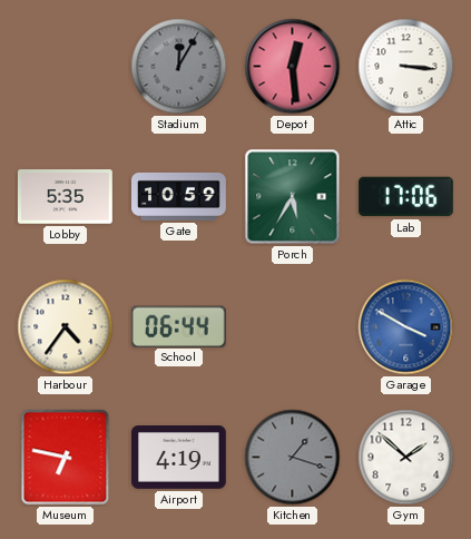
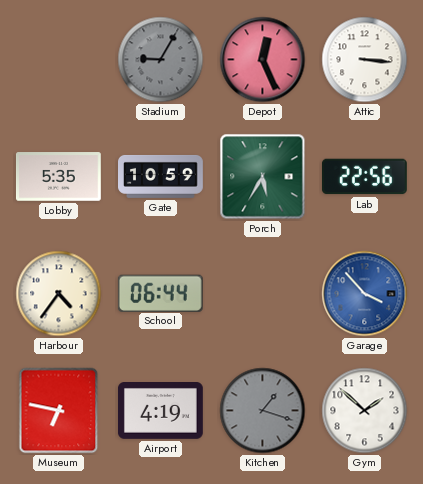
Stadium: 12:05 -> 9:05
Depot: 12:29 -> 12:26
Lab: 17:06 -> 22:56
Garage: 3:50 -> 3:53
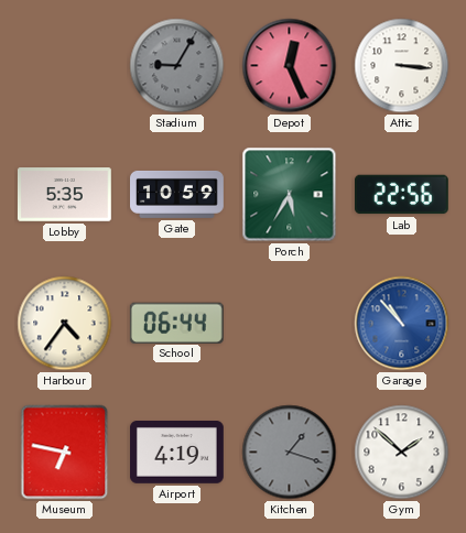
Garage: 3:53 -> 10:53
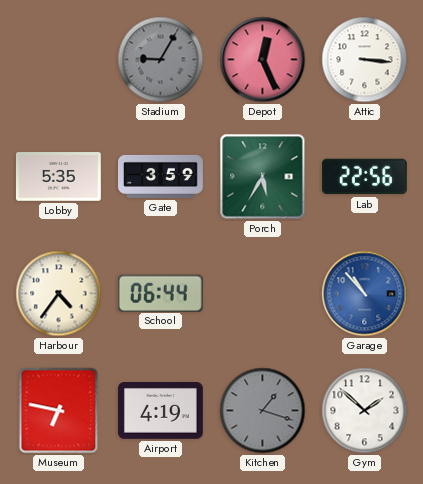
Gate: 10:59 -> 3:59
